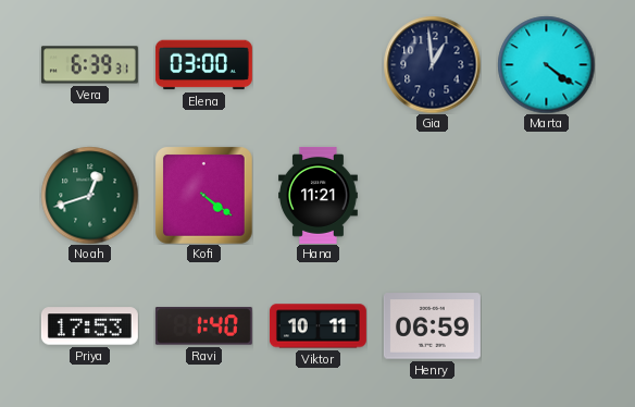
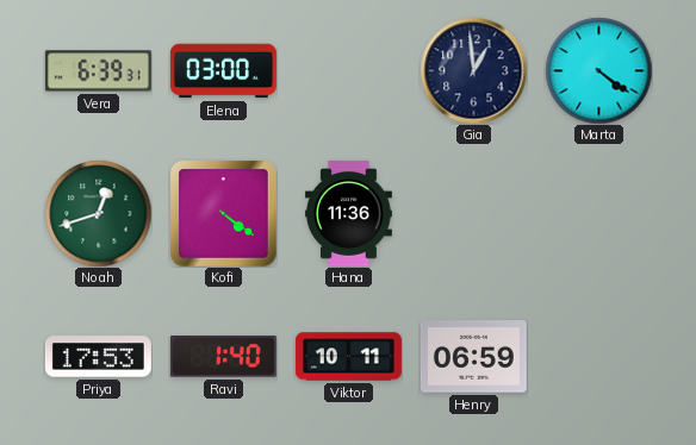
Hana: 11:21 -> 11:36
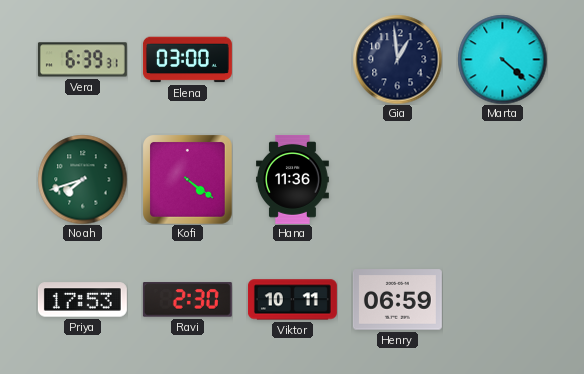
Marta: 4:21 -> 4:22
Noah: 12:42 -> 7:42
Ravi: 1:40 -> 2:30
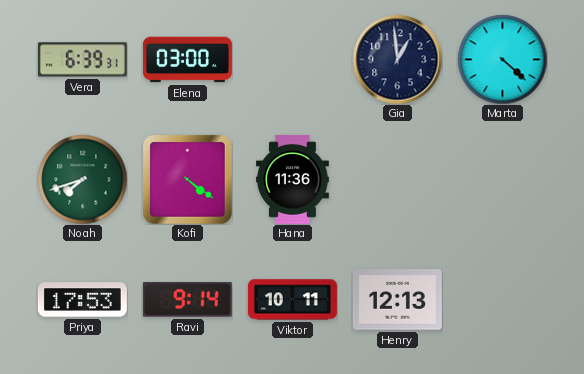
Ravi: 2:30 -> 9:14
Henry: 06:59 -> 12:13
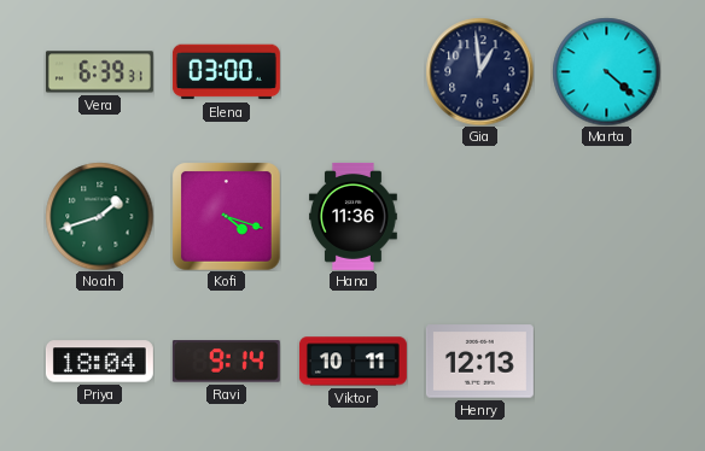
Noah: 7:42 -> 1:42
Kofi: 4:21 -> 4:18
Priya: 17:53 -> 18:04
